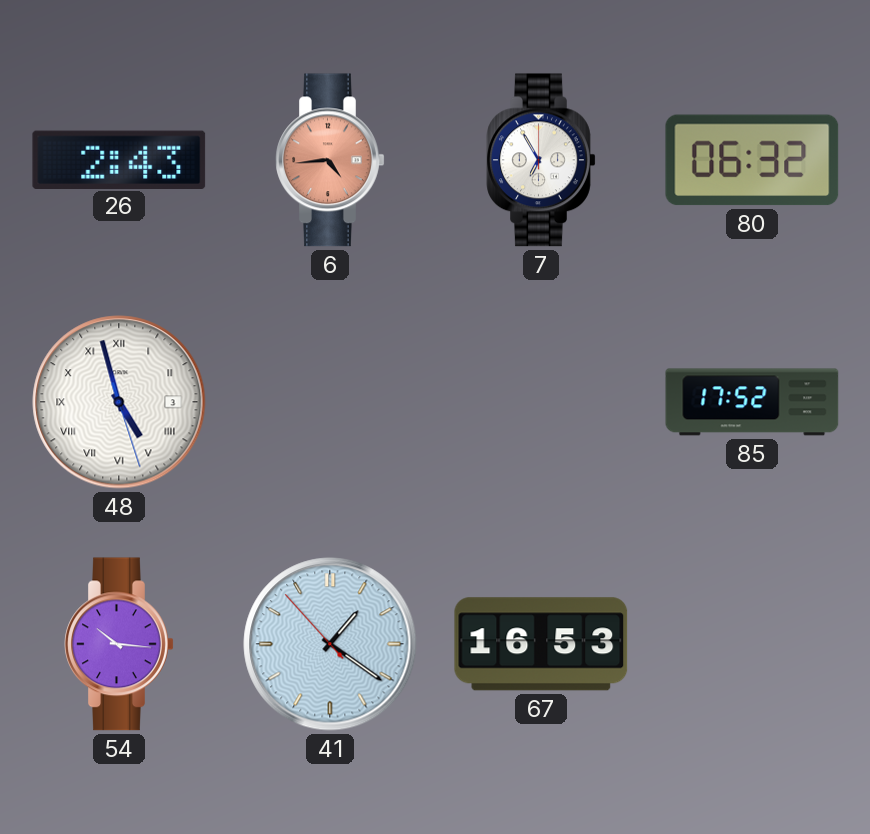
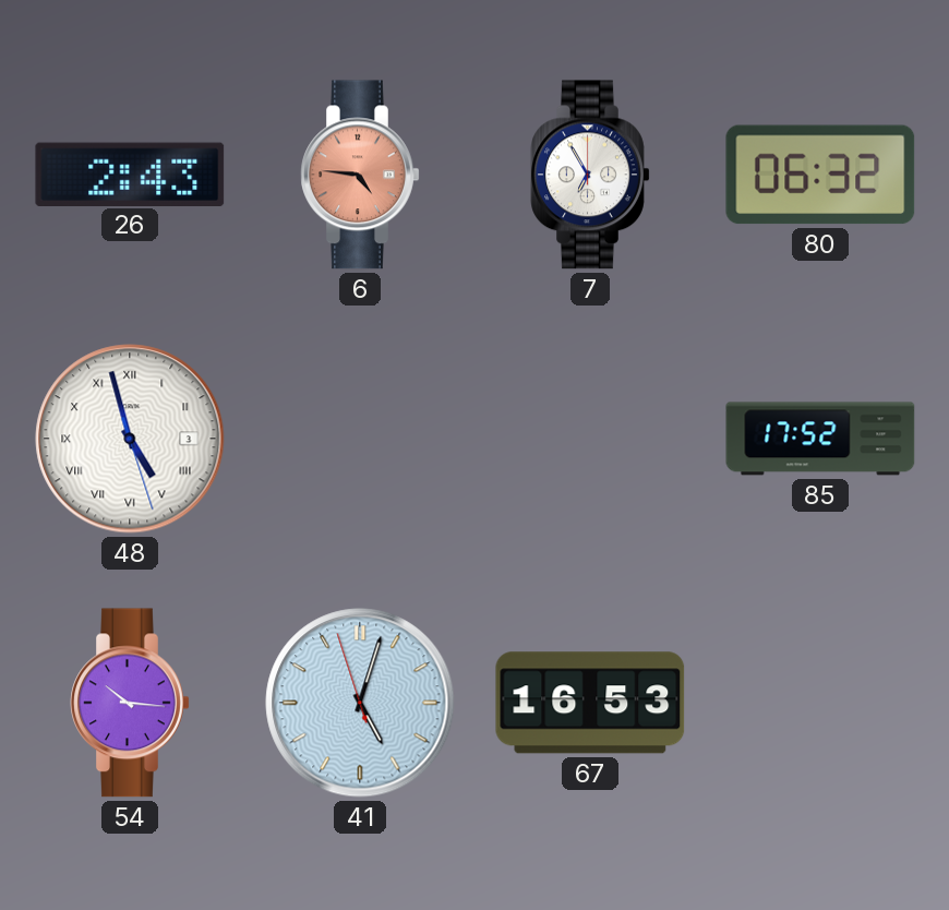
6: 4:44 -> 4:46
41: 1:20 -> 5:02
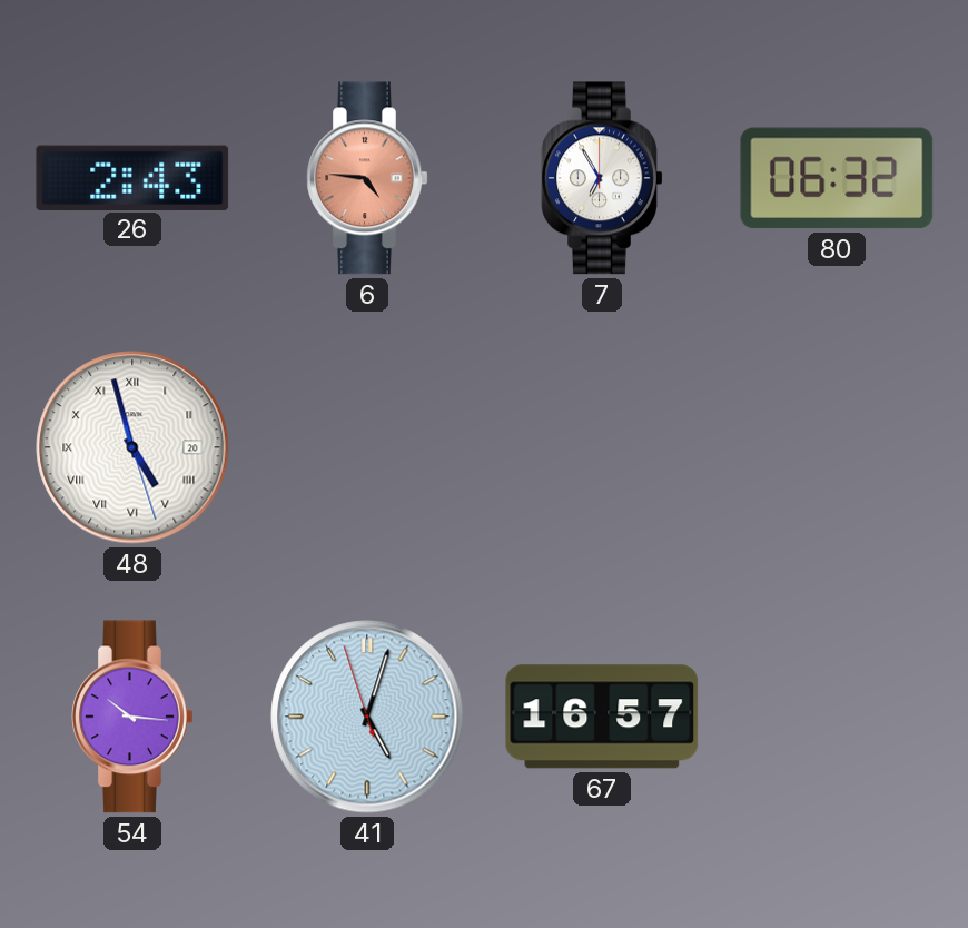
48 date: 3 -> 20
85: 17:52 -> none
67: 16:53 -> 16:57
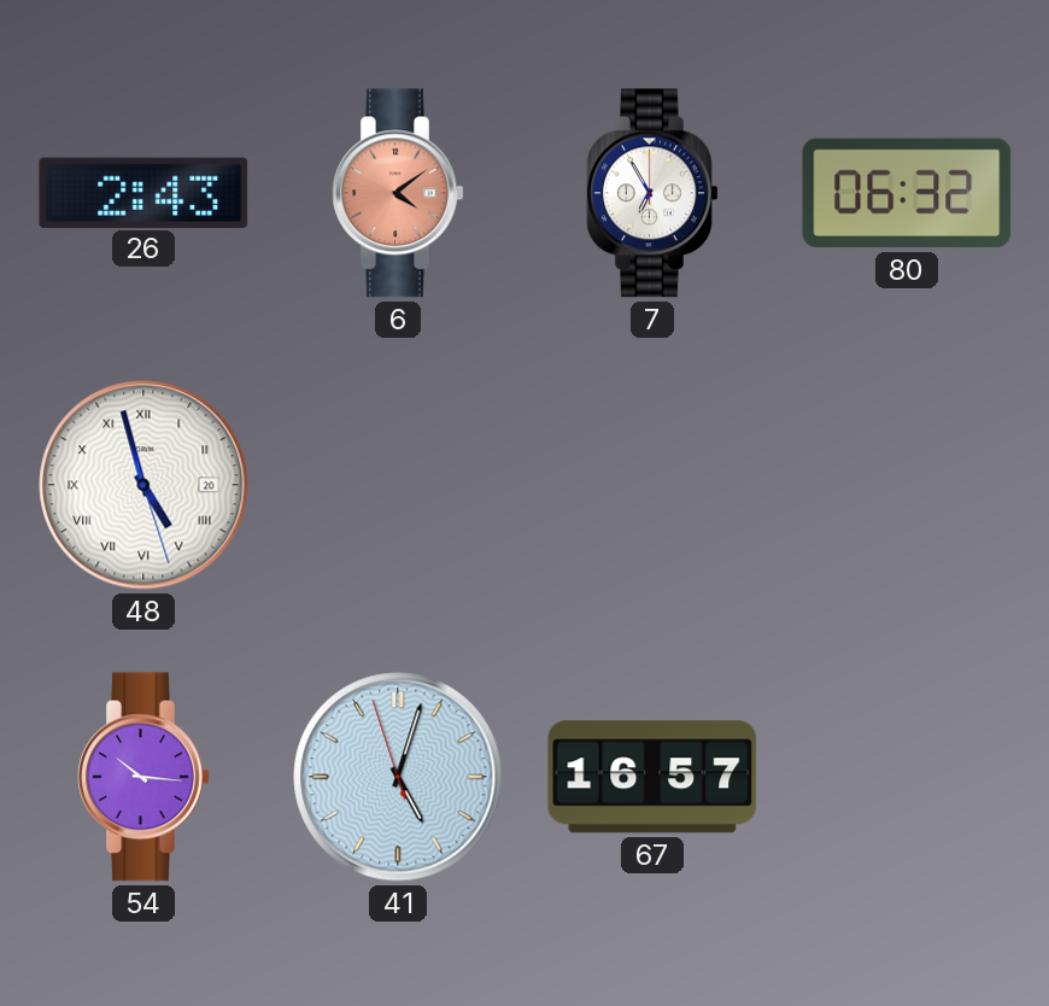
6: 4:46 -> 4:09
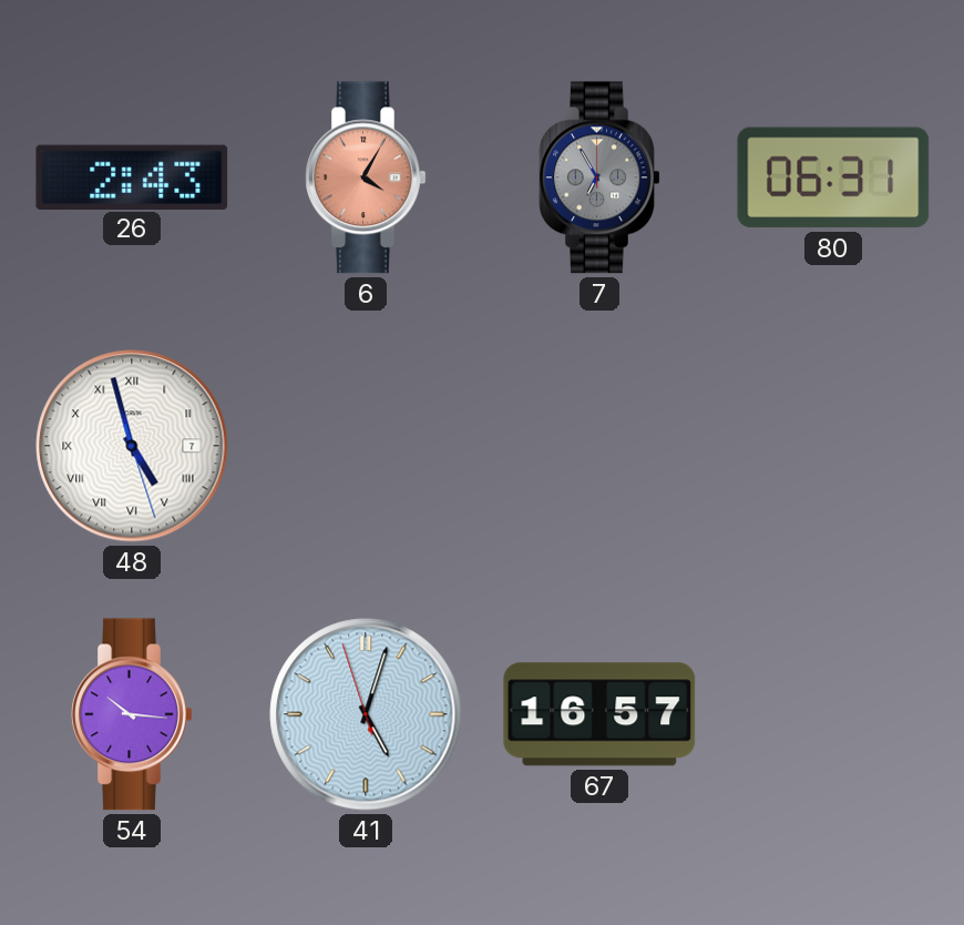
6: 4:09 -> 4:05
7 dial: white -> grey
80: 06:32 -> 06:31
48 date: 20 -> 7
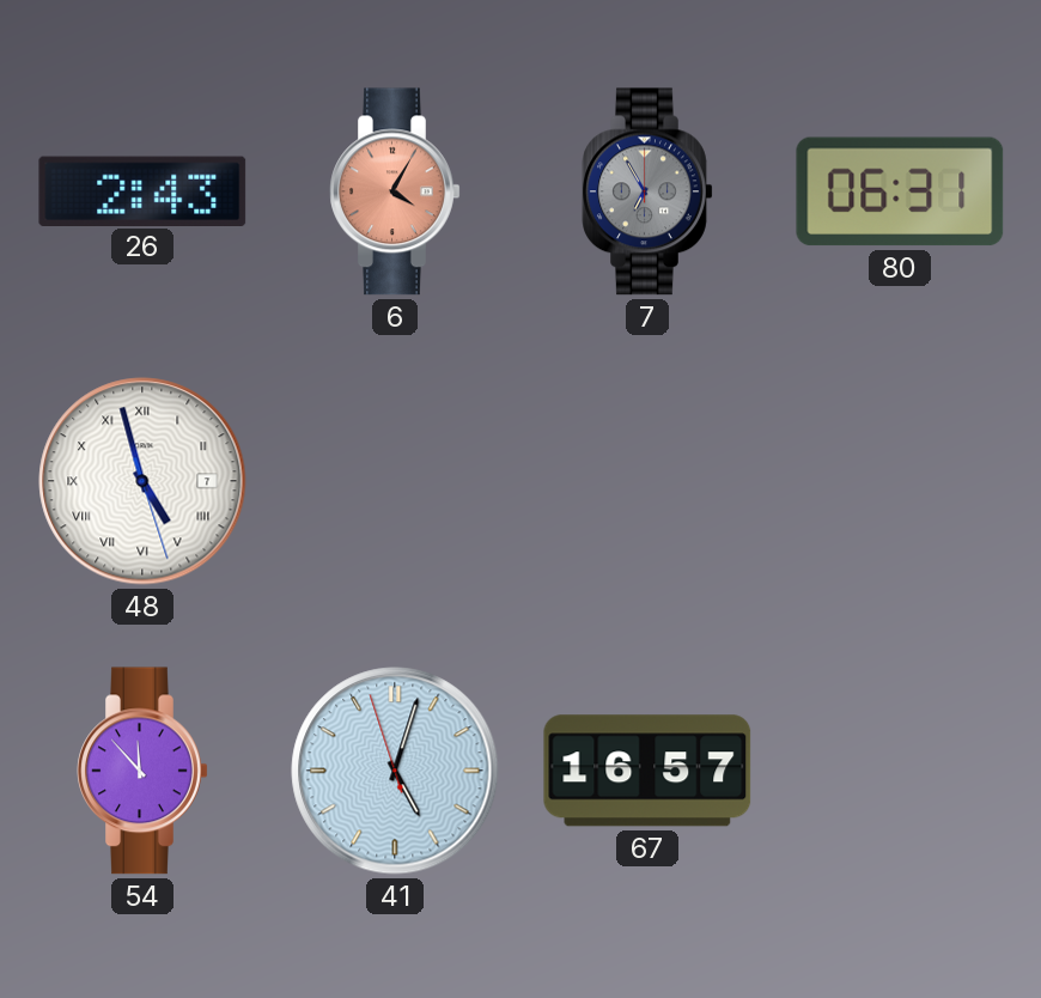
54: 10:16 -> 11:53
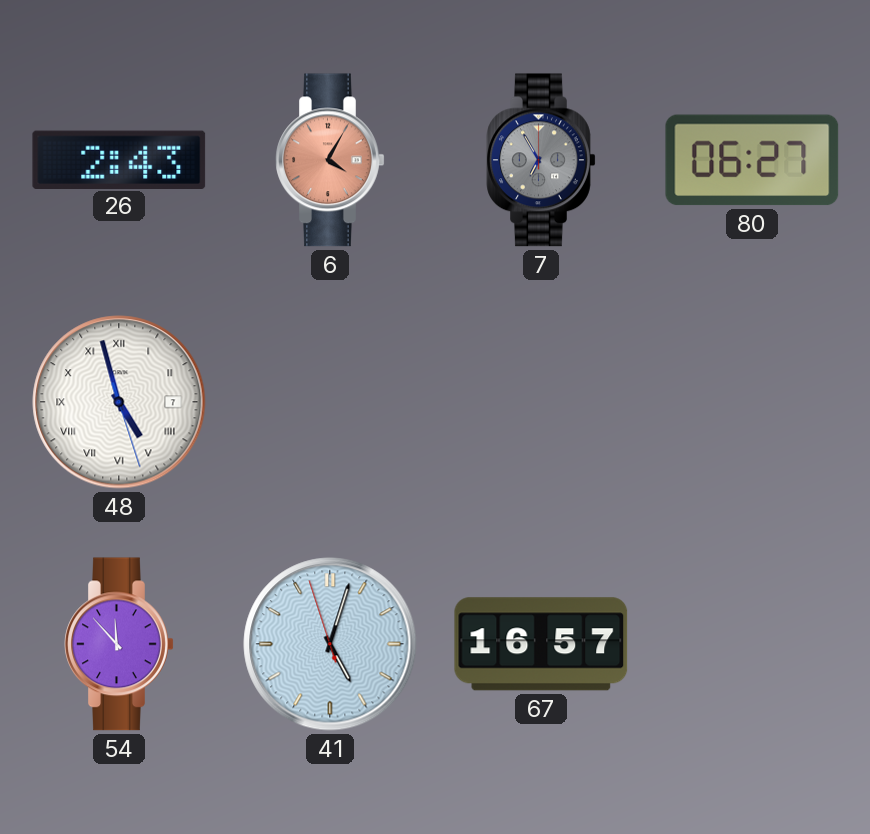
80: 06:31 -> 06:27
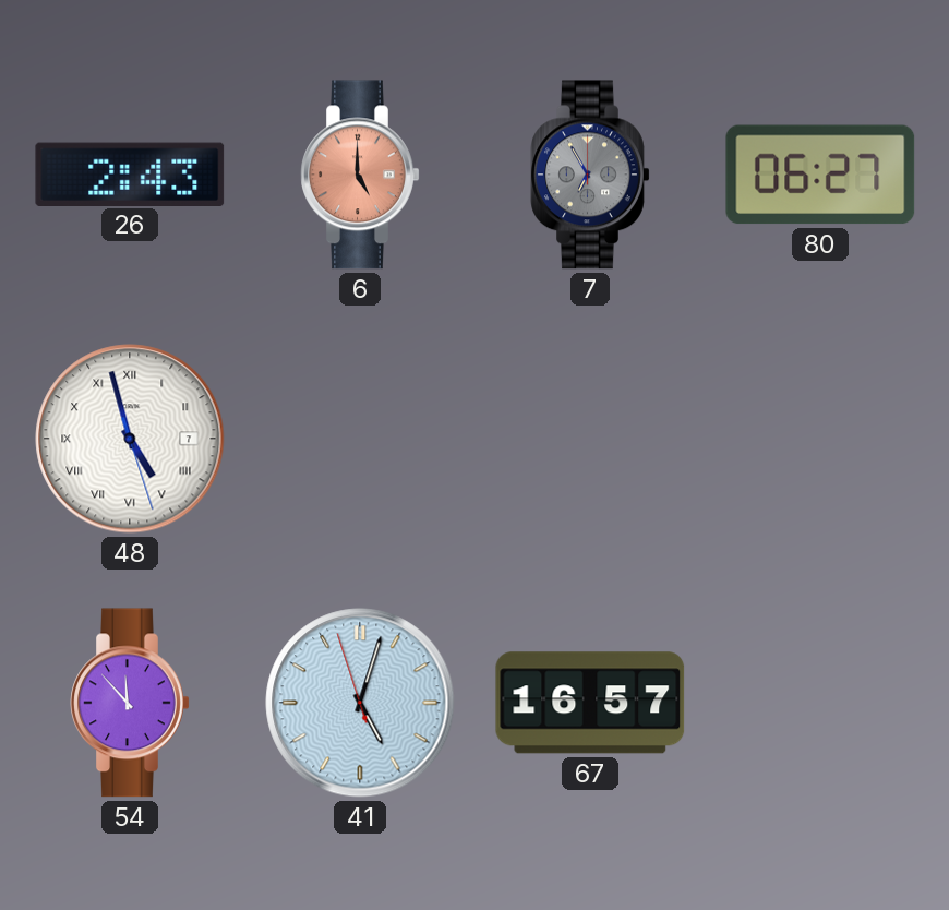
6: 4:05 -> 5:00
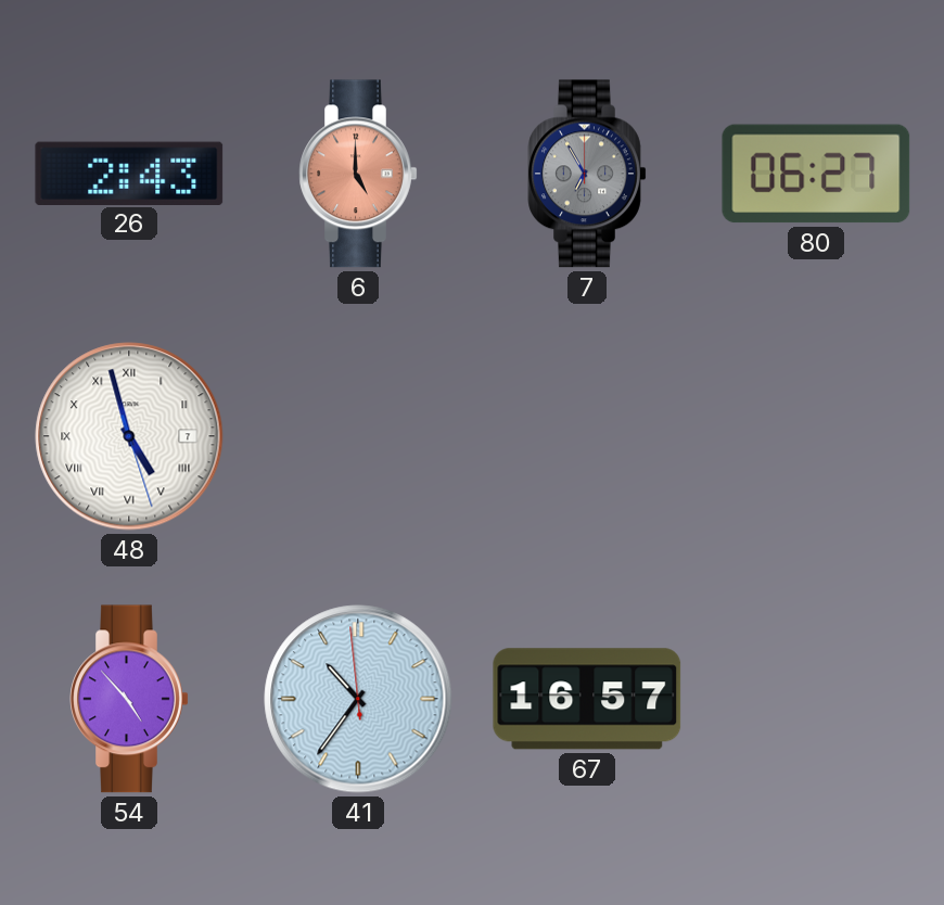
54: 11:53 -> 4:53
41: 5:02 -> 10:35
